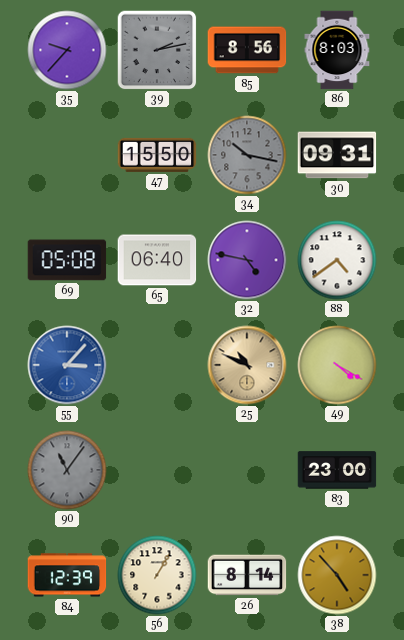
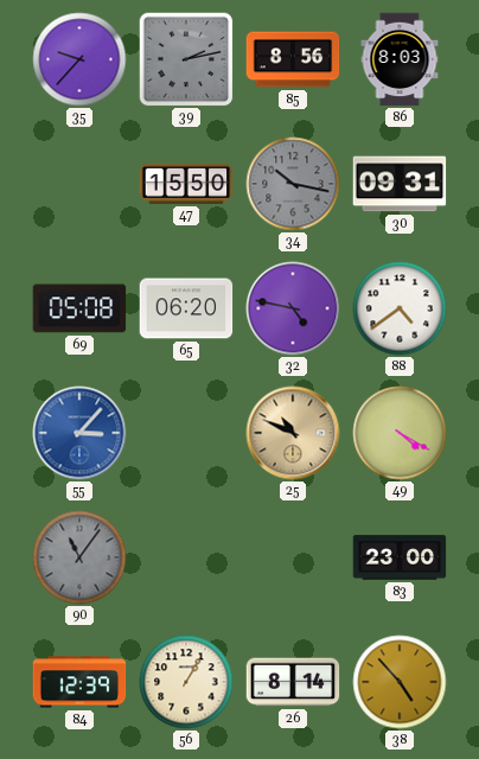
65: 06:40 -> 06:20
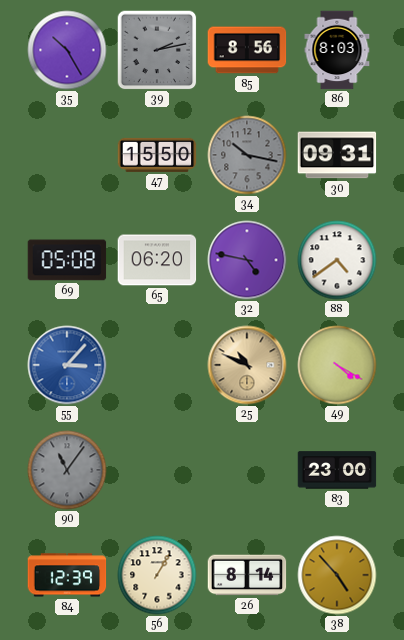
35: 9:37 -> 10:25
